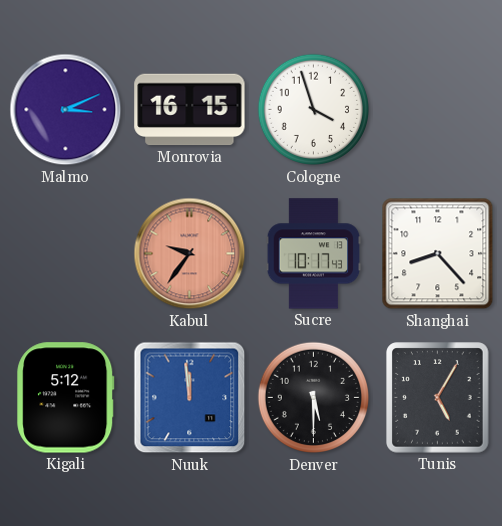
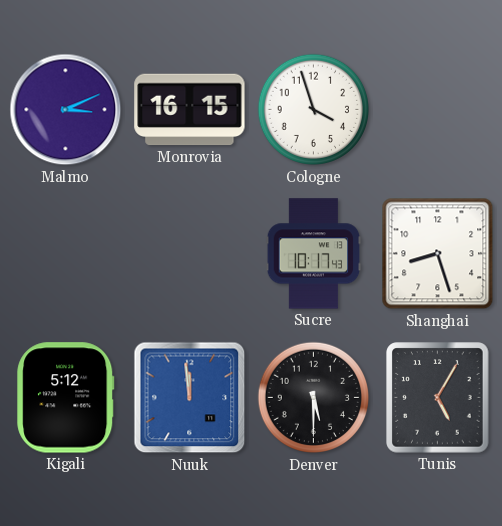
Kabul: 9:36 -> none
Shanghai: 8:23 -> 8:27
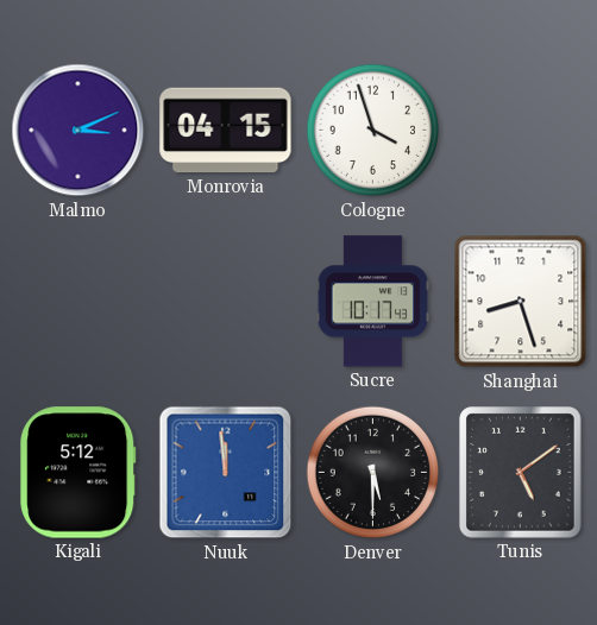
Monrovia: 16:15 -> 04:15
Tunis: 5:05 -> 5:09
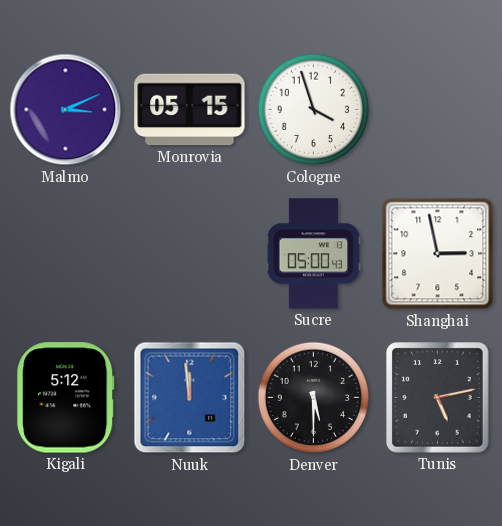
Monrovia: 04:15 -> 05:15
Sucre: 10:17 -> 05:00
Shanghai: 8:27 -> 2:58
Tunis: 5:09 -> 5:13
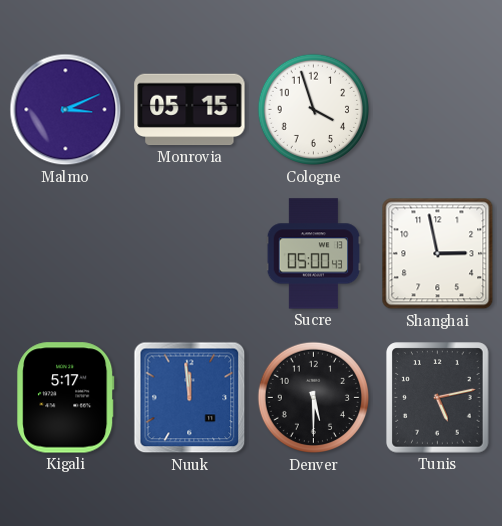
Kigali: 5:12 -> 5:17
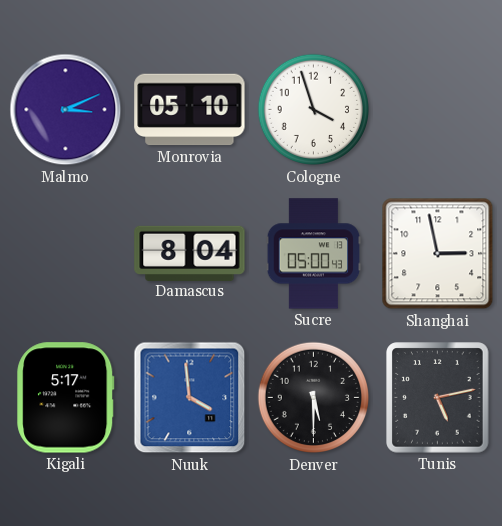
Monrovia: 05:15 -> 05:10
Damascus: none -> 8:04
Nuuk: 11:59 -> 3:59
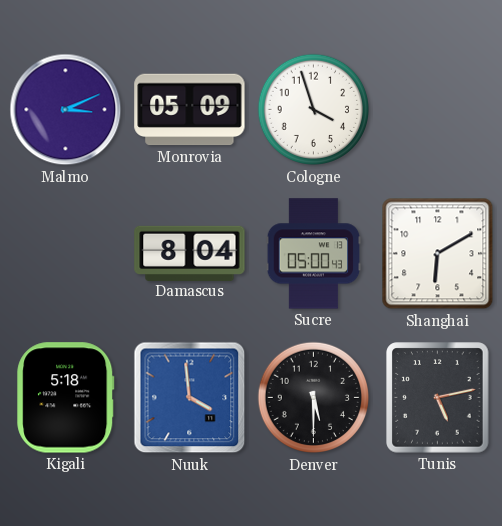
Monrovia: 05:10 -> 05:09
Shanghai: 2:58 -> 6:10
Kigali: 5:17 -> 5:18
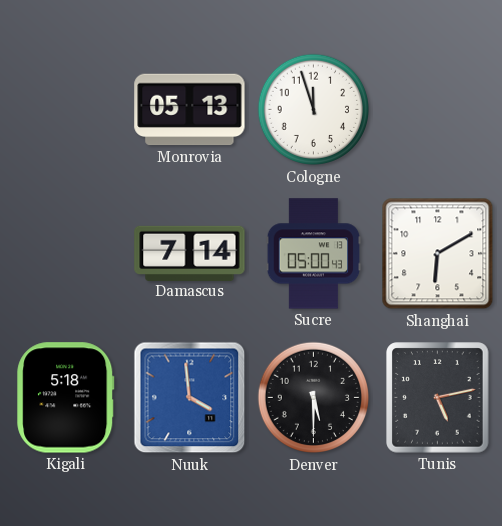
Malmo: 3:11 -> none
Monrovia: 05:09 -> 05:13
Cologne: 3:57 -> 11:57
Damascus: 8:04 -> 7:14
